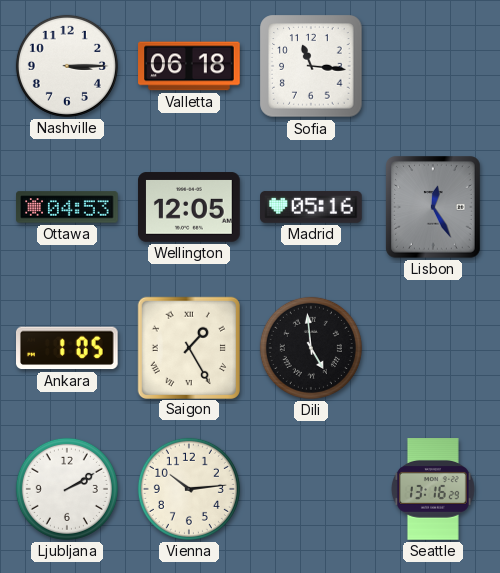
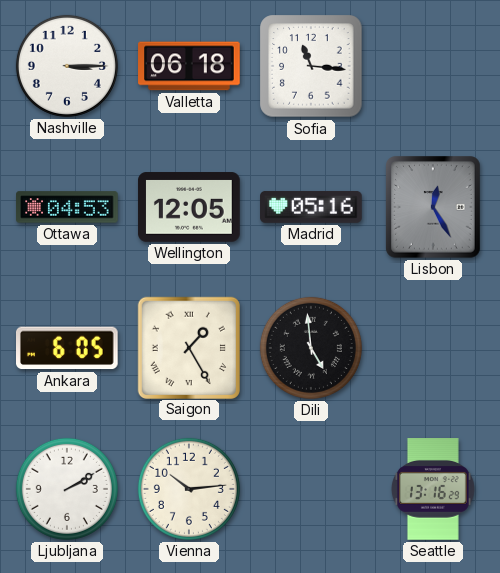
Ankara: 1:05 -> 6:05
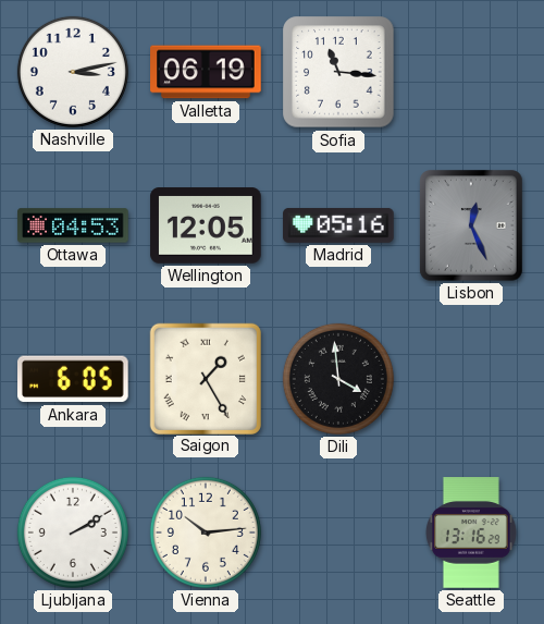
Nashville: 3:15 -> 3:13
Valletta: 06:18 -> 06:19
Lisbon: 12:25 -> 12:26
Dili: 4:59 -> 3:59
